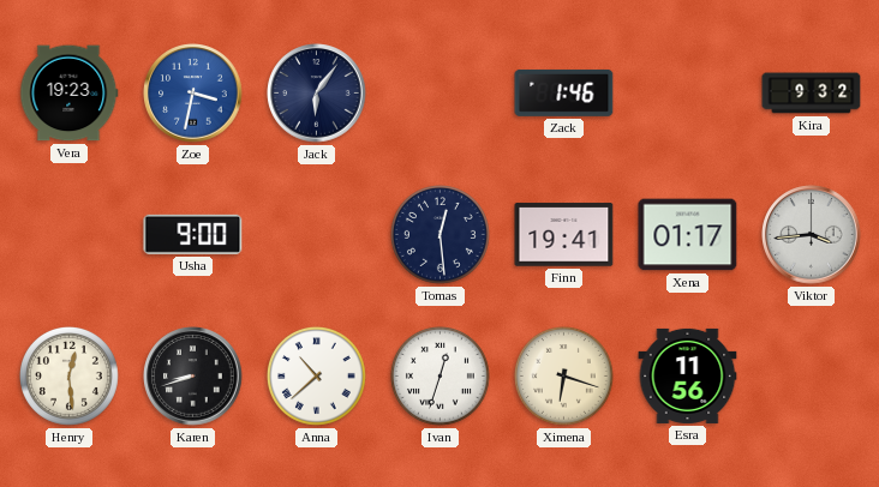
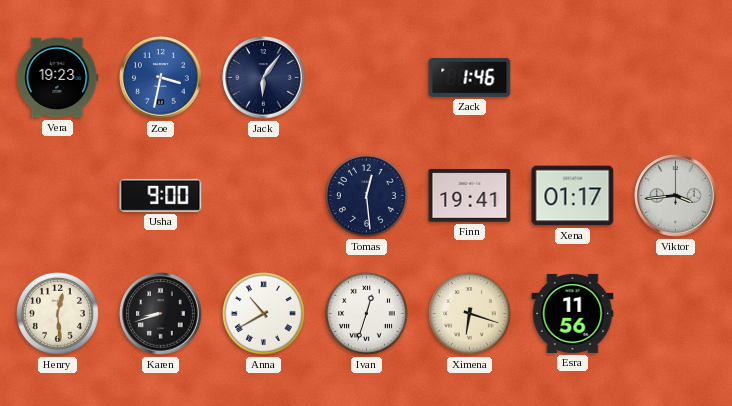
Kira: 9:32 -> none
Anna: 10:38 -> 10:40
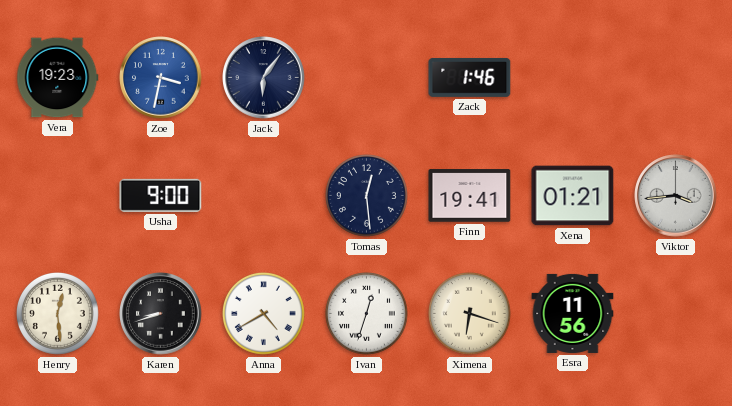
Xena: 01:17 -> 01:21
Anna: 10:40 -> 4:40
